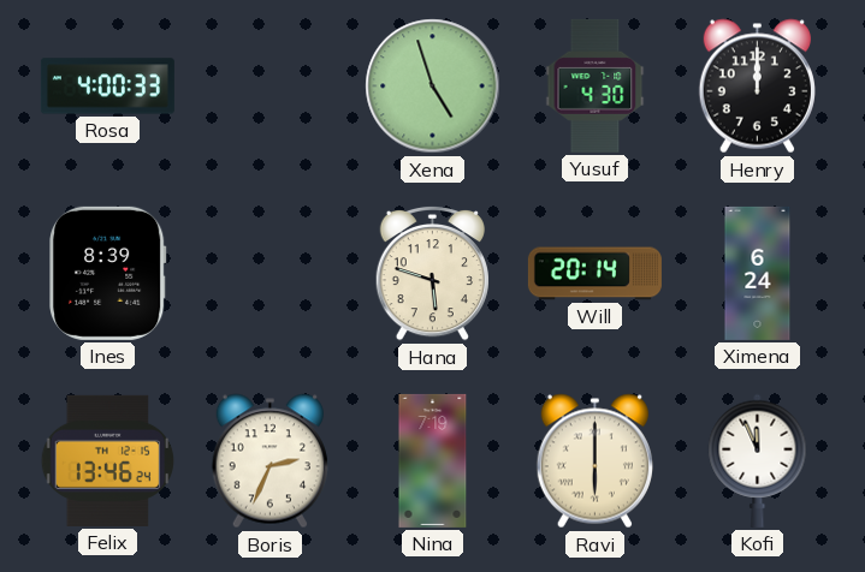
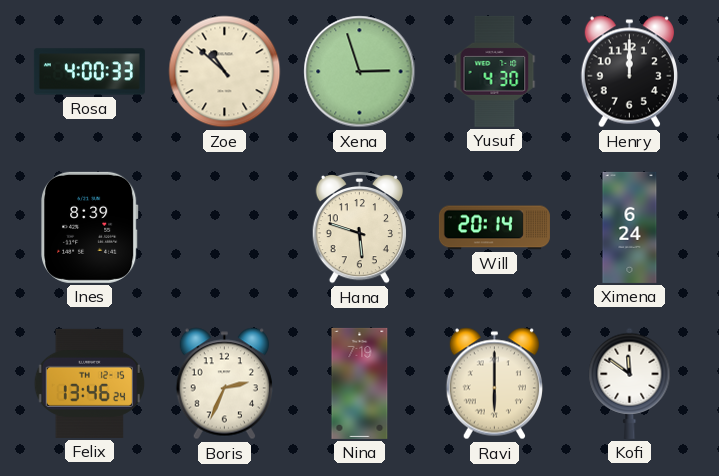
Zoe: none -> 10:52
Xena: 4:57 -> 2:57
Kofi: 11:56 -> 11:51
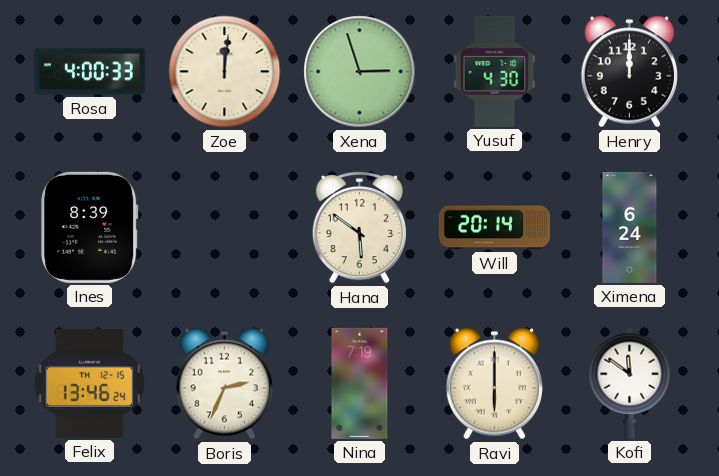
Zoe: 10:52 -> 12:01
Hana: 5:48 -> 5:51
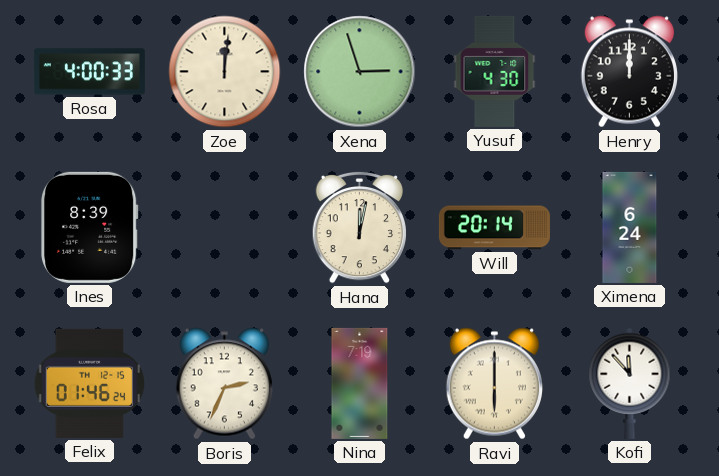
Hana: 5:51 -> 12:02
Felix: 13:46 -> 01:46
Kofi: 11:51 -> 11:53
